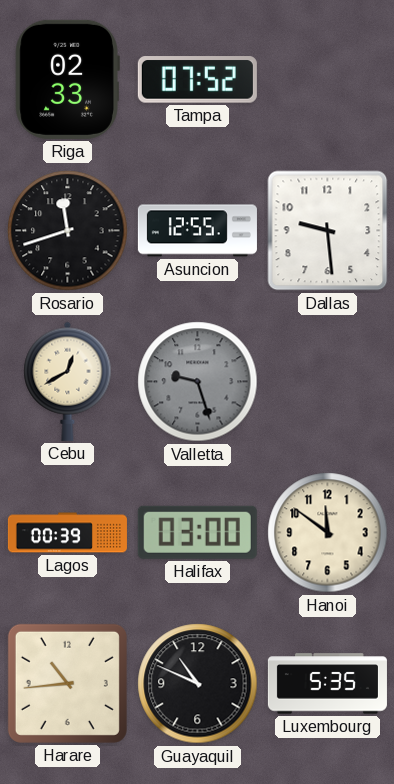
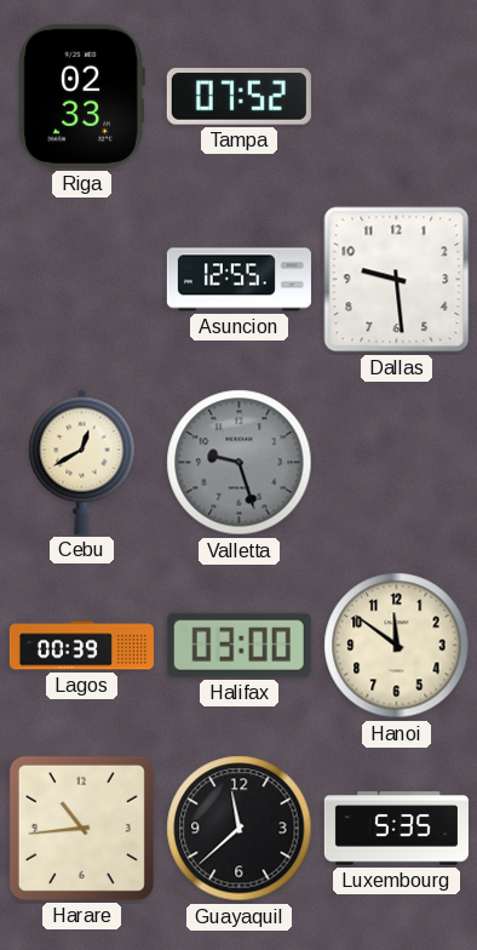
Rosario: 11:42 -> none
Guayaquil: 10:49 -> 11:38
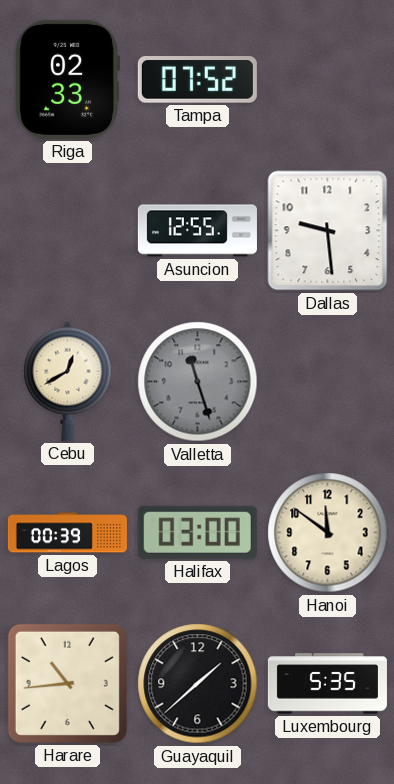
Valletta: 9:27 -> 11:27
Guayaquil: 11:38 -> 1:38
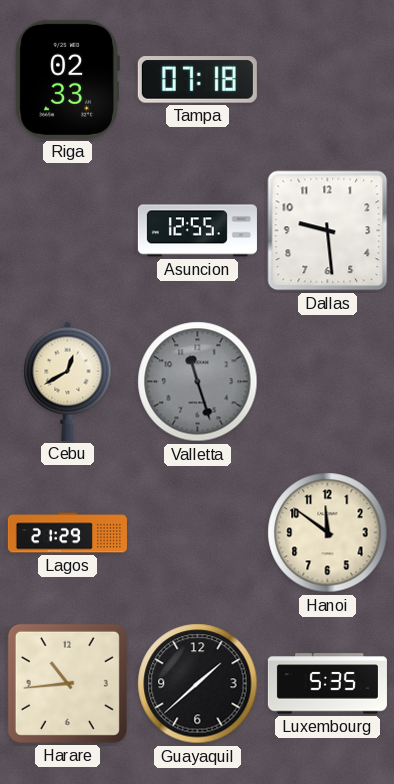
Tampa: 07:52 -> 07:18
Lagos: 00:39 -> 21:29
Halifax: 03:00 -> none
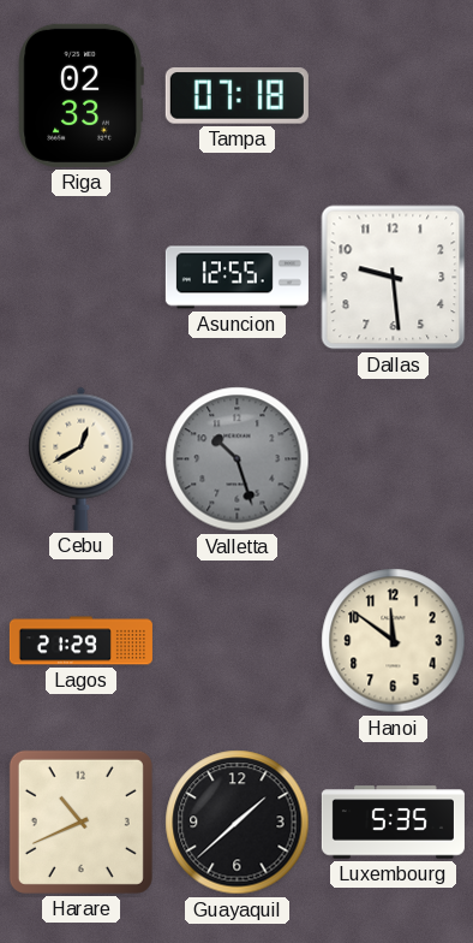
Valletta: 11:27 -> 10:27
Harare: 10:44 -> 10:41
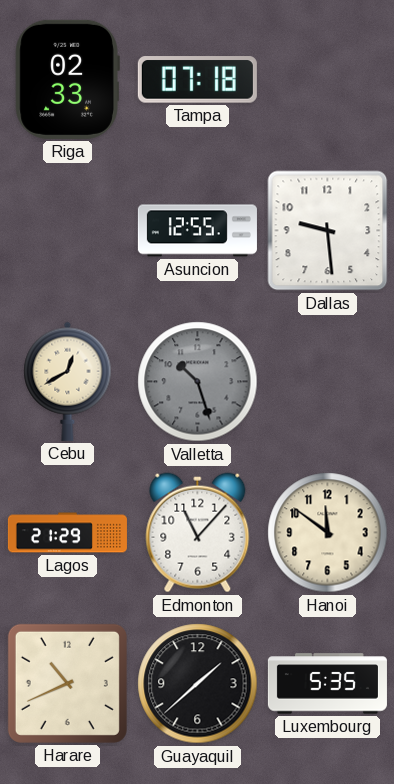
Edmonton: none -> 11:07
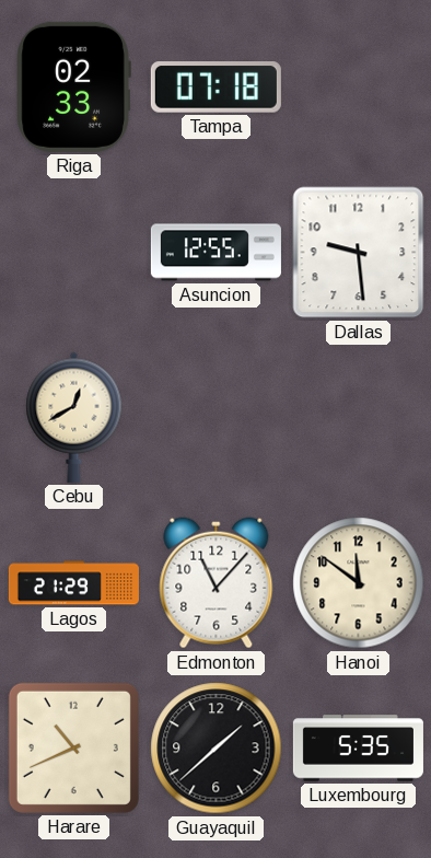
Valletta: 10:27 -> none
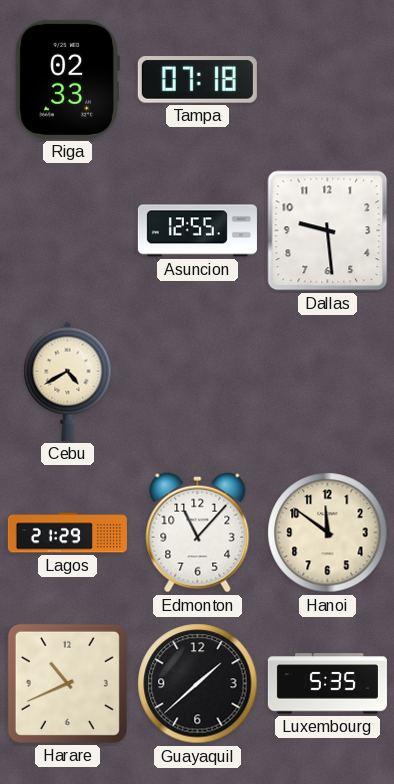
Cebu: 12:40 -> 4:40
